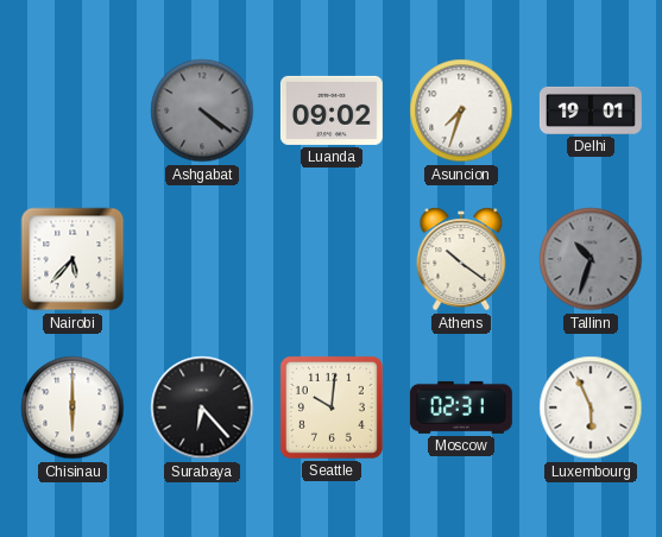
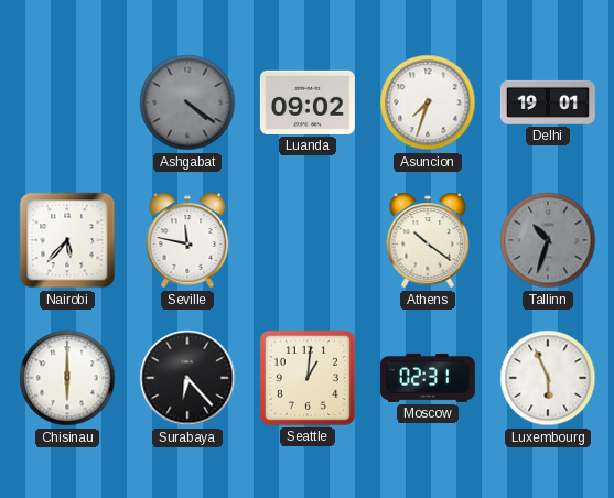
Seville: none -> 11:47
Seattle: 10:01 -> 1:01
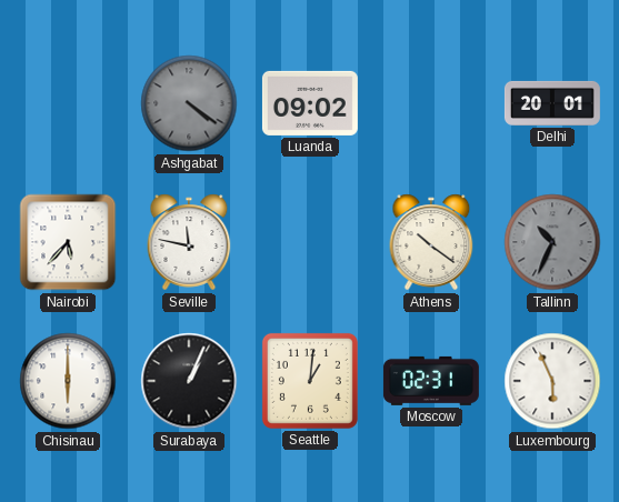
Asuncion: 7:33 -> none
Delhi: 19:01 -> 20:01
Tallinn: 10:33 -> 10:34
Surabaya: 6:23 -> 1:04
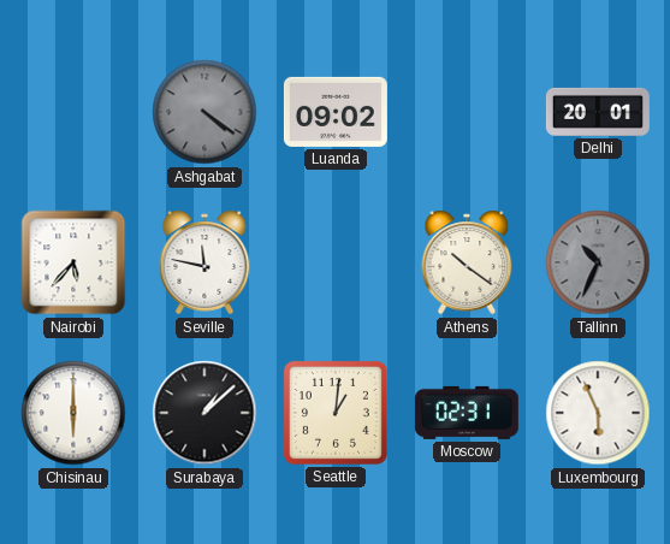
Surabaya: 1:04 -> 1:08
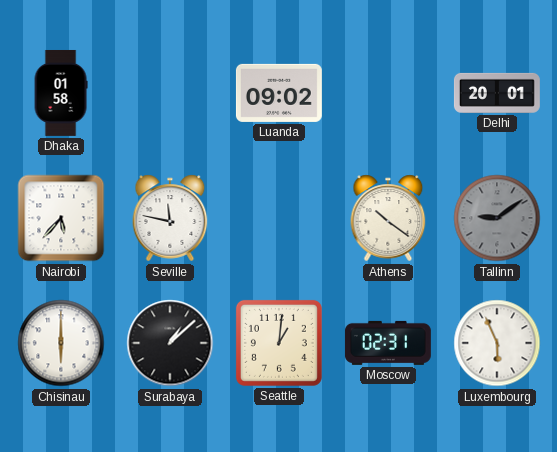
Dhaka: none -> 01:58
Ashgabat: 4:21 -> none
Tallinn: 10:34 -> 9:09
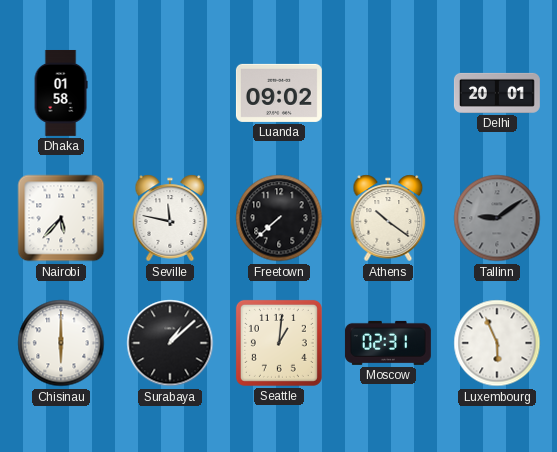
Freetown: none -> 7:38
